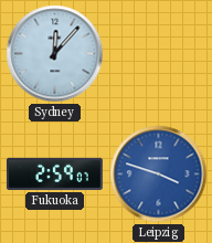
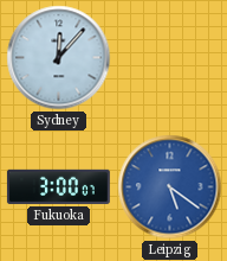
Fukuoka: 2:59 -> 3:00
Leipzig: 3:48 -> 5:21
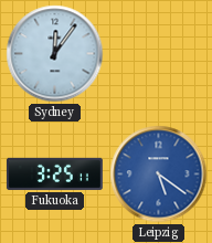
Sydney: 12:07 -> 12:06
Fukuoka: 3:00 -> 3:25
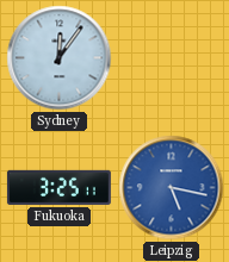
Leipzig: 5:21 -> 5:17
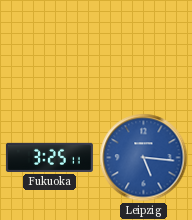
Sydney: 12:06 -> none
Leipzig: 5:17 -> 5:16
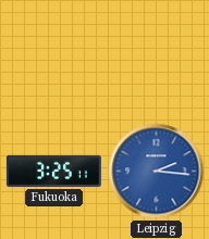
Leipzig: 5:16 -> 2:16
